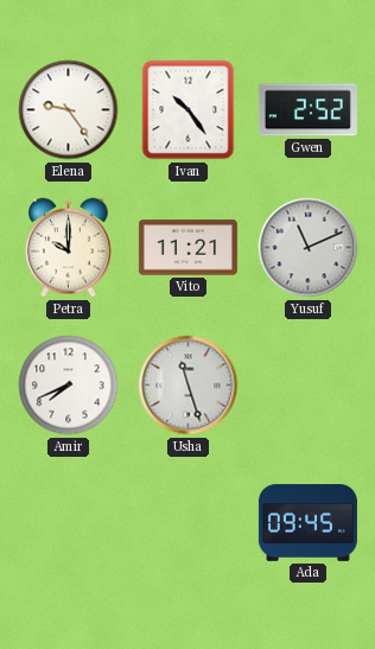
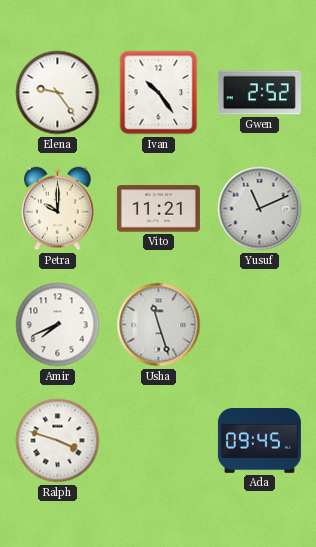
Ralph: none -> 3:48
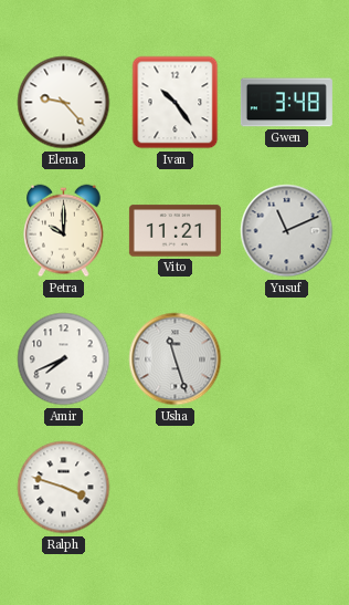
Elena: 9:24 -> 9:23
Gwen: 2:52 -> 3:48
Ada: 09:45 -> none
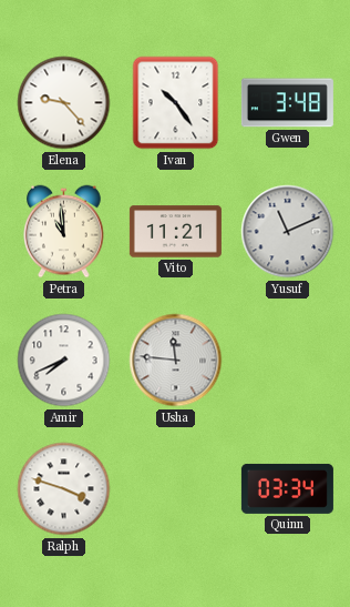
Petra: 10:00 -> 10:59
Usha: 11:27 -> 11:46
Quinn: none -> 03:34
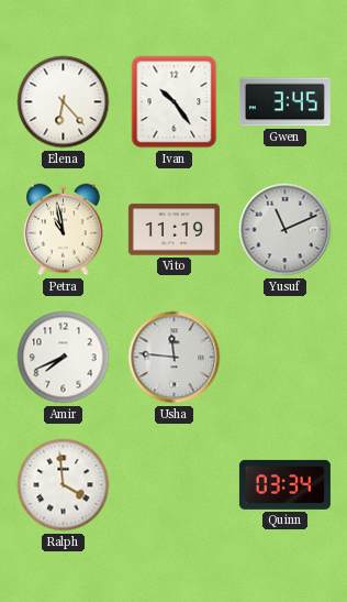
Elena: 9:23 -> 6:23
Gwen: 3:48 -> 3:45
Petra: 10:59 -> 10:58
Vito: 11:21 -> 11:19
Ralph: 3:48 -> 3:59
